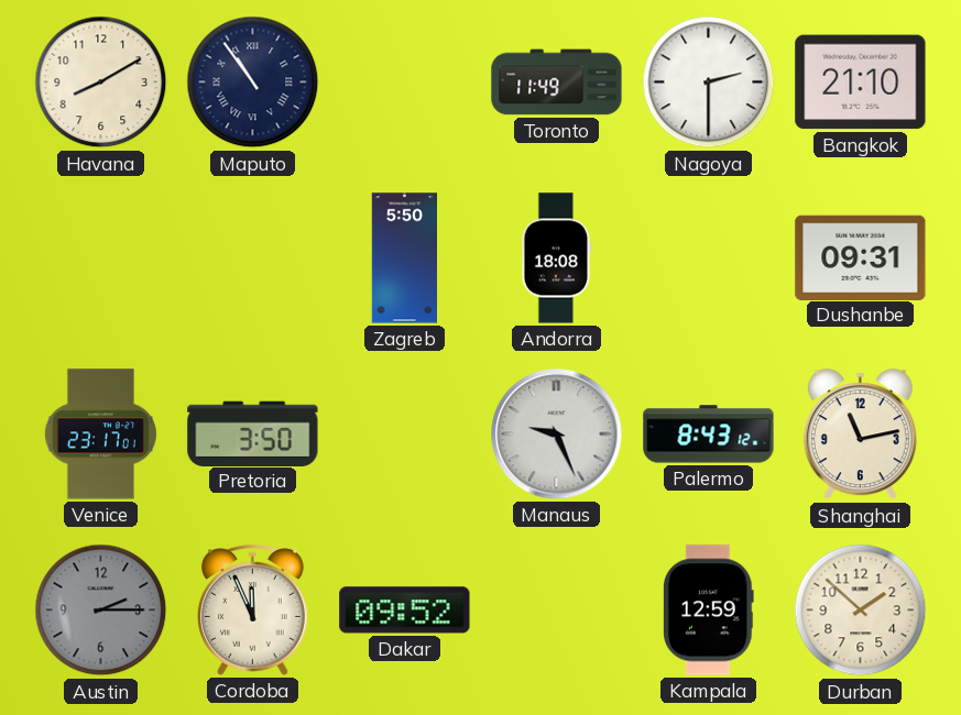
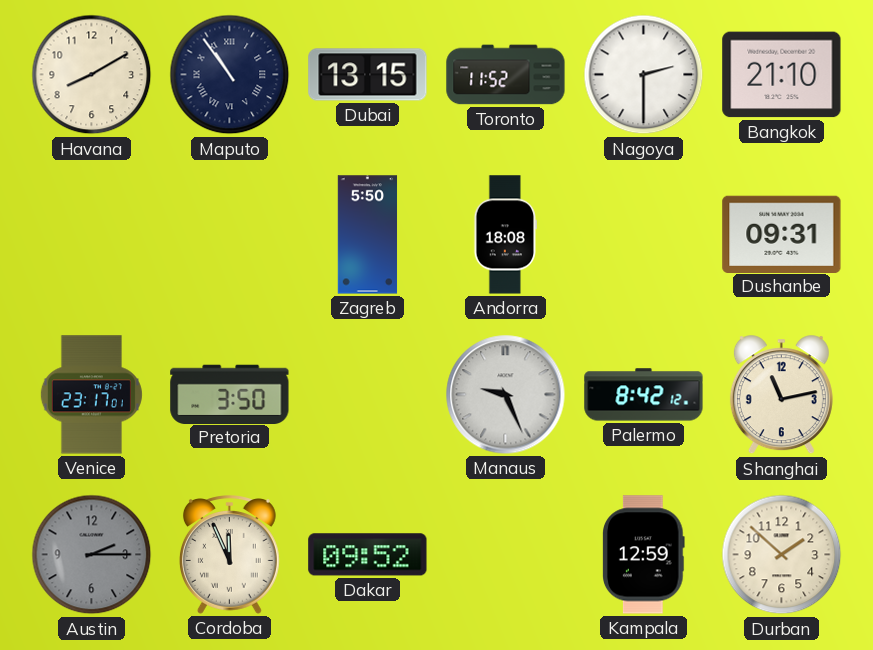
Dubai: none -> 13:15
Toronto: 11:49 -> 11:52
Palermo: 8:43 -> 8:42
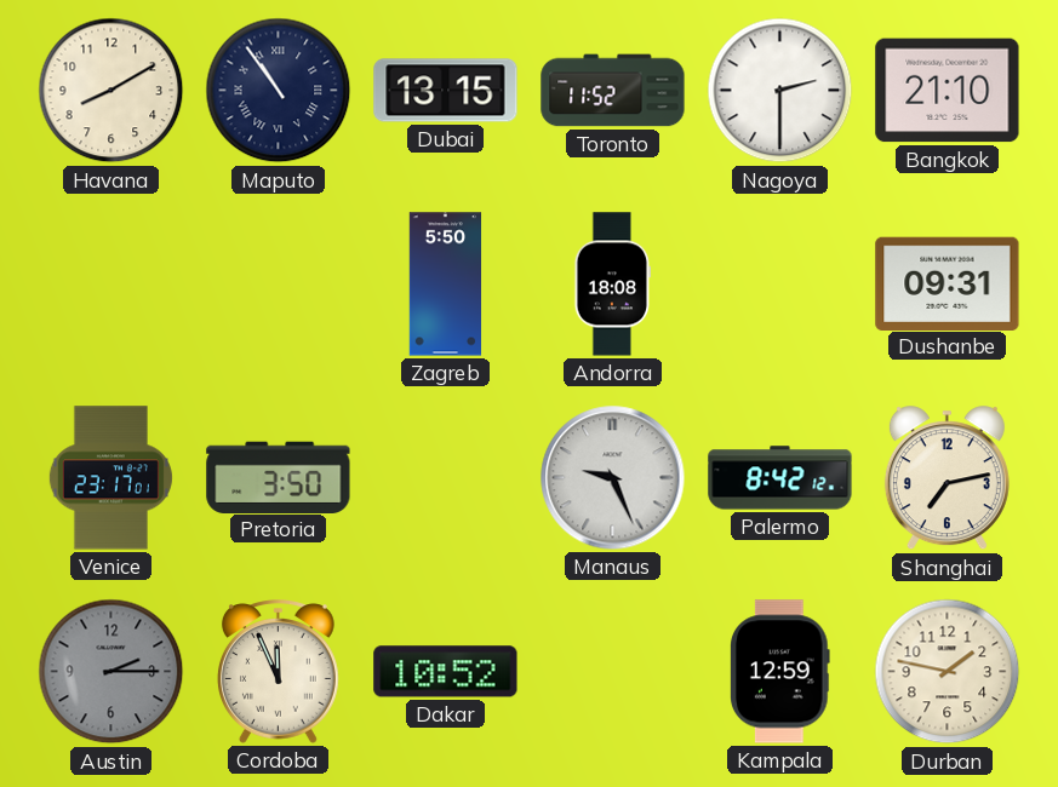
Shanghai: 11:13 -> 7:13
Dakar: 09:52 -> 10:52
Durban: 1:52 -> 1:47
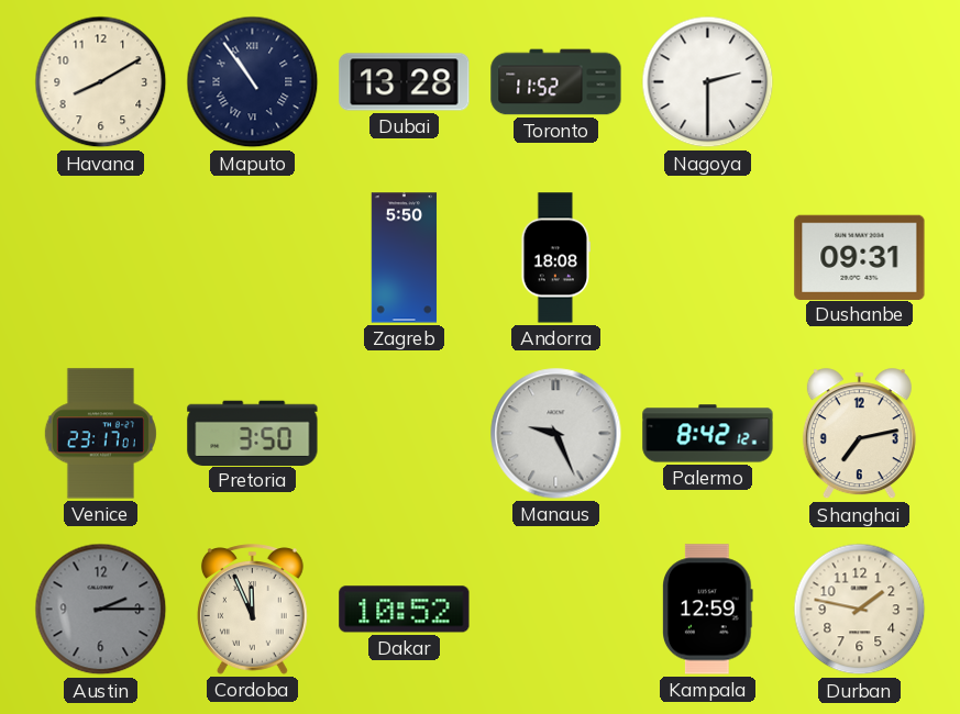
Dubai: 13:15 -> 13:28
Bangkok: 21:10 -> none
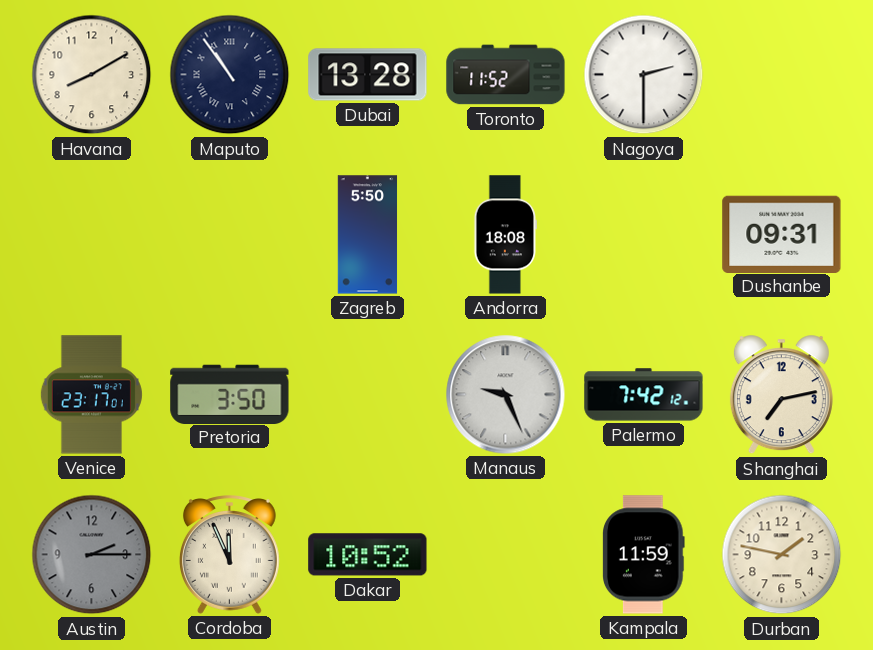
Palermo: 8:42 -> 7:42
Kampala: 12:59 -> 11:59
